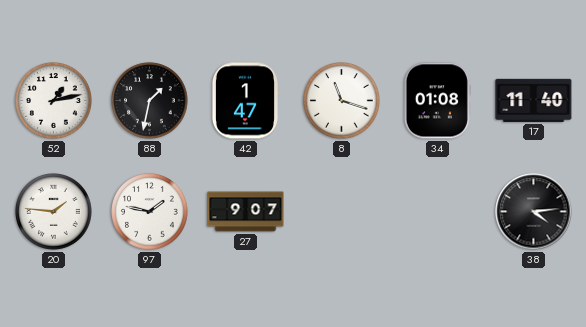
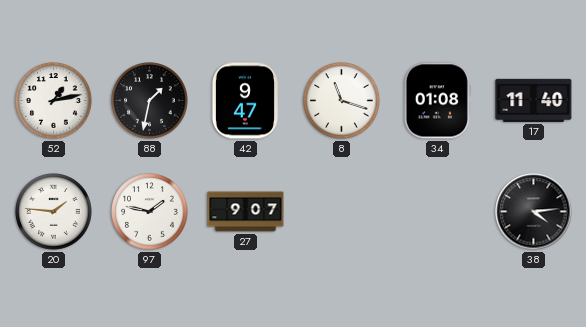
42: 1:47 -> 9:47
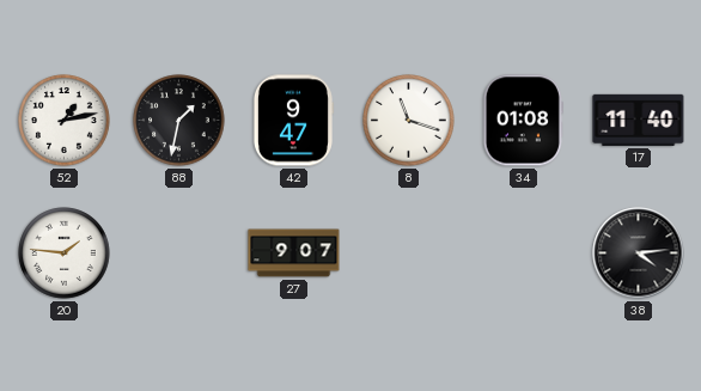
97: 1:47 -> none
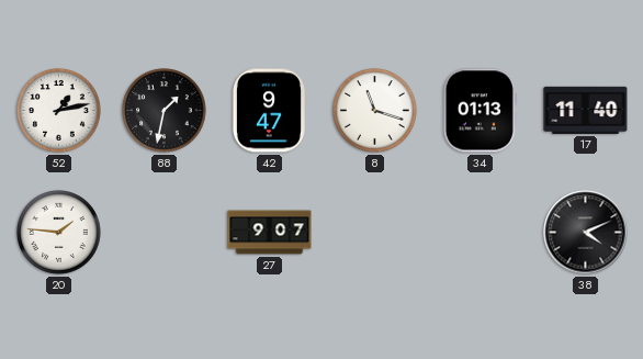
34: 01:08 -> 01:13
38: 4:14 -> 4:11
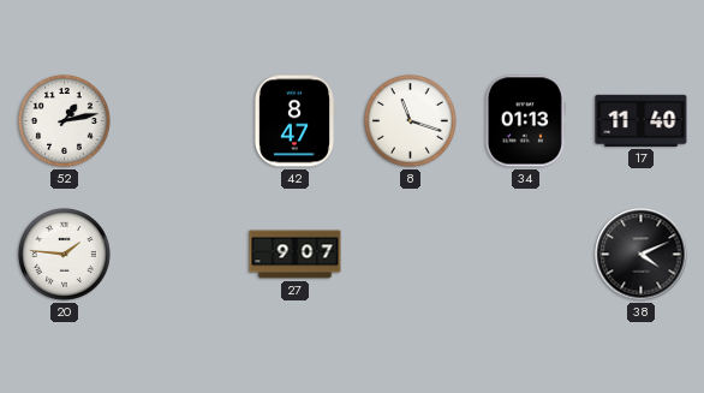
88: 1:32 -> none
42: 9:47 -> 8:47
